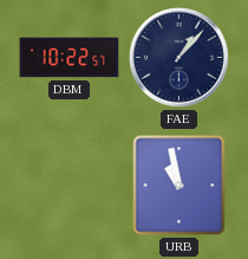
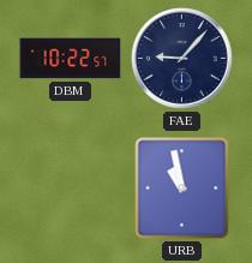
FAE: 1:07 -> 9:07
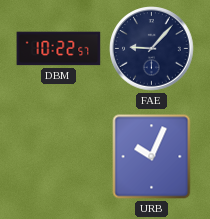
URB: 10:58 -> 10:04
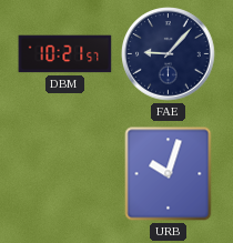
DBM: 10:22 -> 10:21
URB: 10:04 -> 10:03
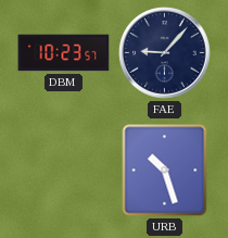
DBM: 10:21 -> 10:23
URB: 10:03 -> 10:27
